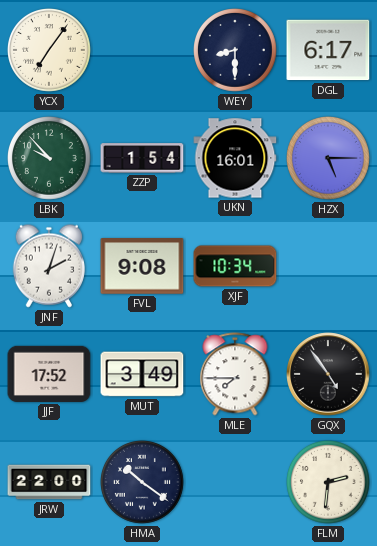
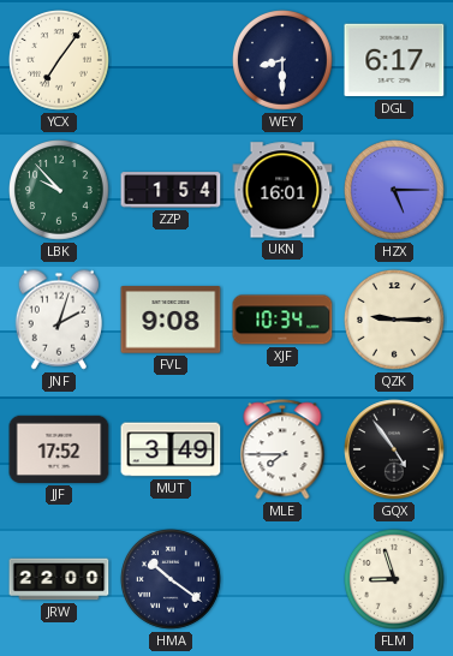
QZK: none -> 9:15
FLM: 2:31 -> 8:57
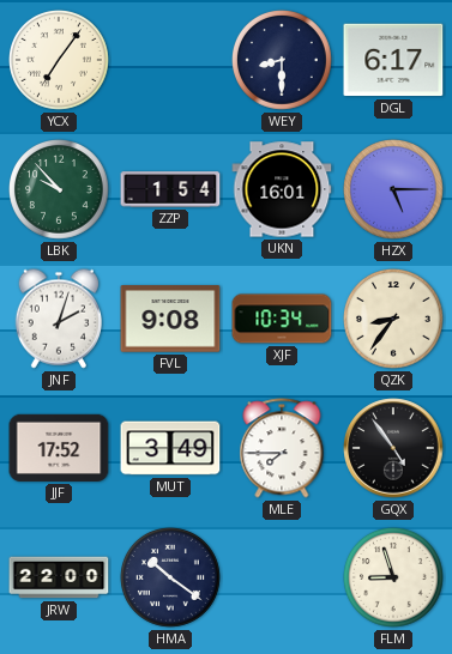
QZK: 9:15 -> 8:36
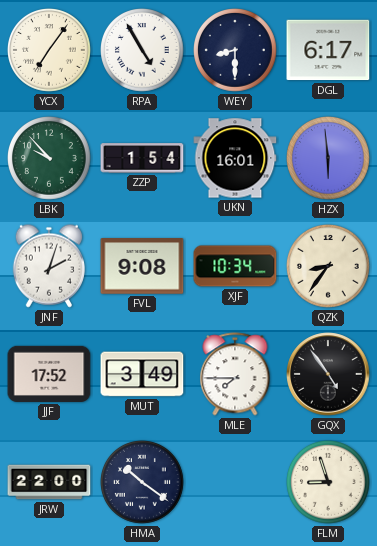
RPA: none -> 4:55
HZX: 5:15 -> 5:59
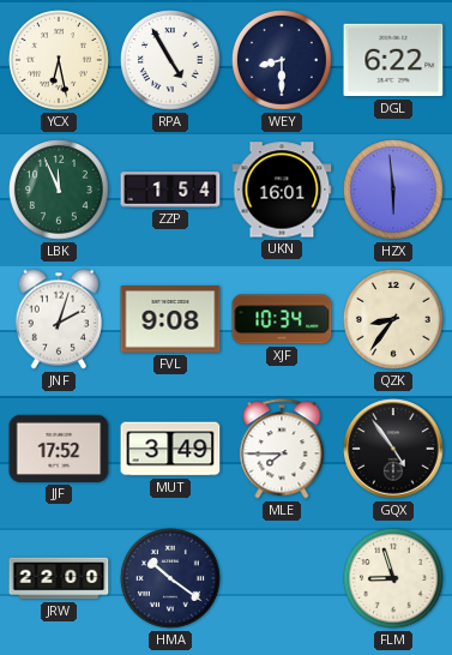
YCX: 7:06 -> 6:28
DGL: 6:17 -> 6:22
LBK: 9:53 -> 11:56
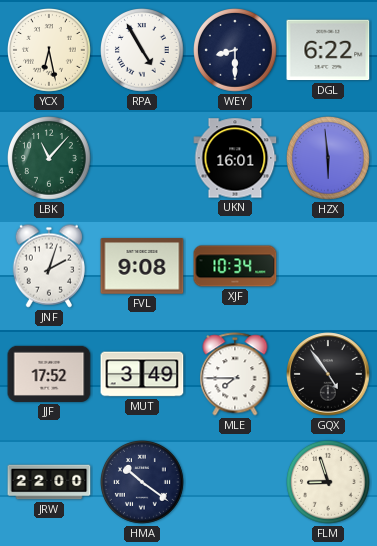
LBK: 11:56 -> 11:07
ZZP: 1:54 -> none
QZK: 8:36 -> none
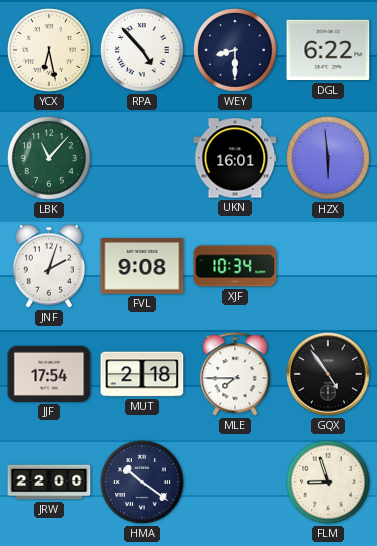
RPA: 4:55 -> 4:53
JJF: 17:52 -> 17:54
MUT: 3:49 -> 2:18
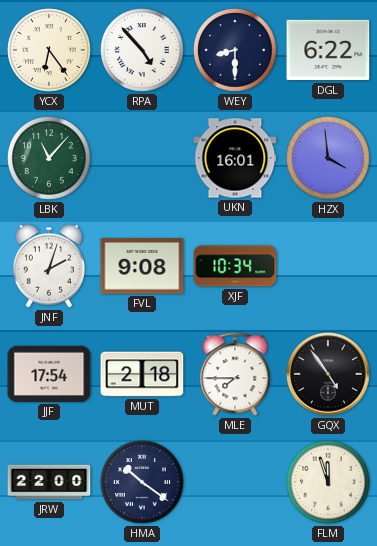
YCX: 6:28 -> 6:24
HZX: 5:59 -> 3:59
FLM: 8:57 -> 11:57
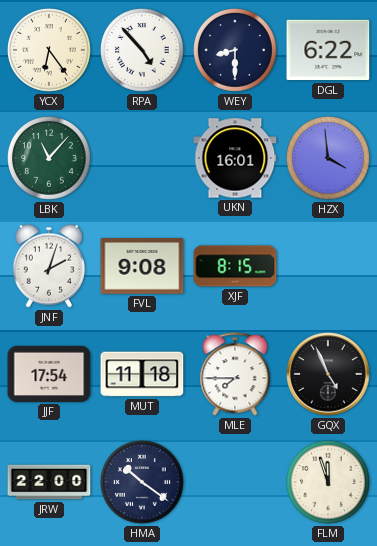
XJF: 10:34 -> 8:15
MUT: 2:18 -> 11:18
GQX: 4:54 -> 4:56
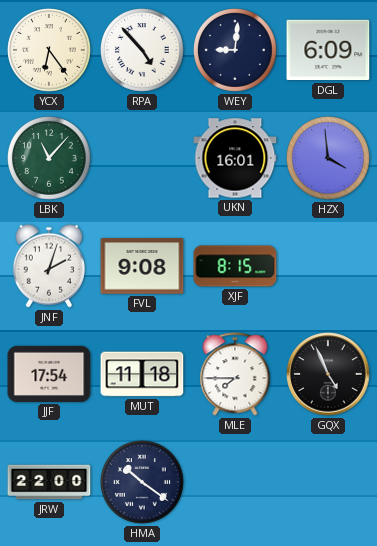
WEY: 8:30 -> 9:01
DGL: 6:22 -> 6:09
FLM: 11:57 -> none
